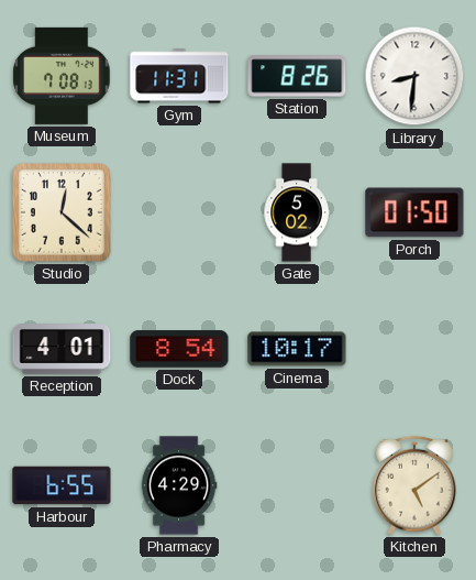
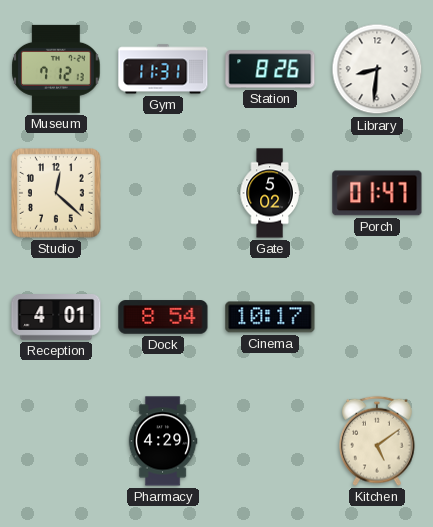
Museum: 7:08 -> 7:12
Porch: 01:50 -> 01:47
Harbour: 6:55 -> none
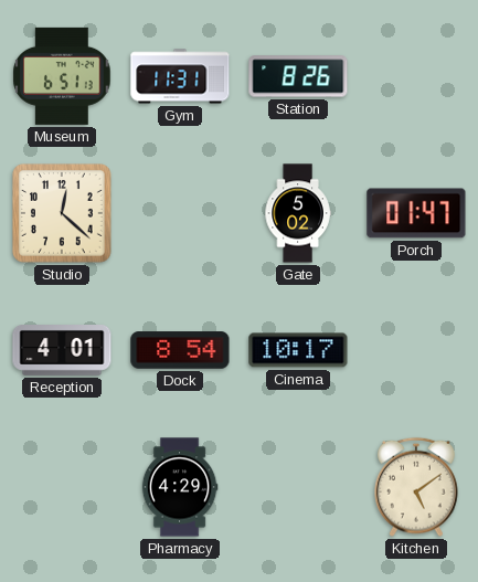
Museum: 7:12 -> 6:51
Library: 8:31 -> none
